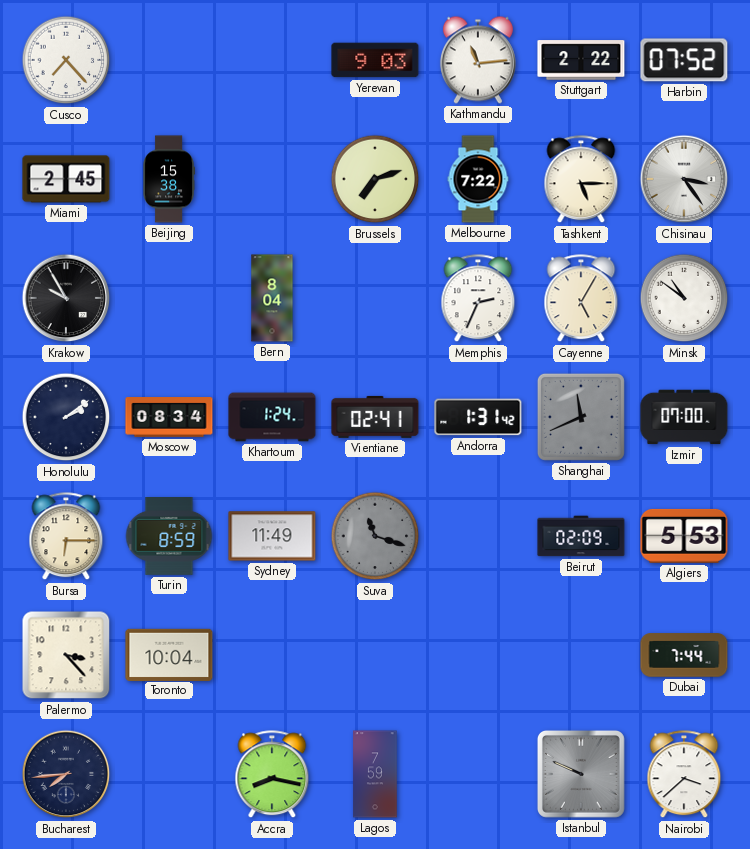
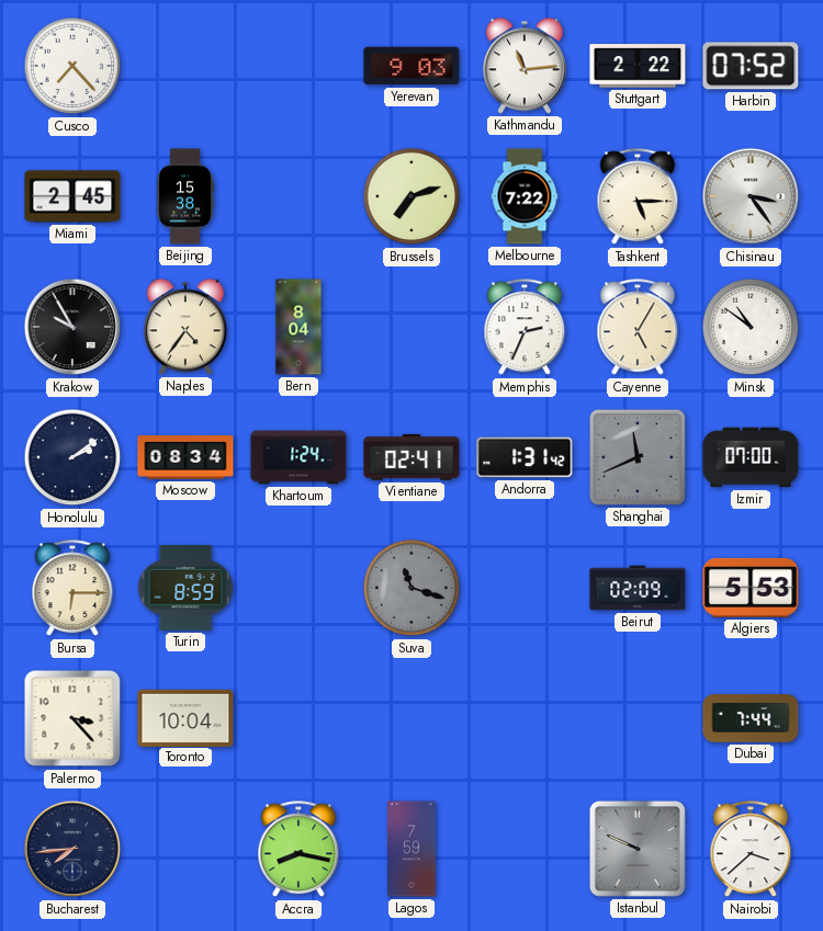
Naples: none -> 4:36
Sydney: 11:49 -> none
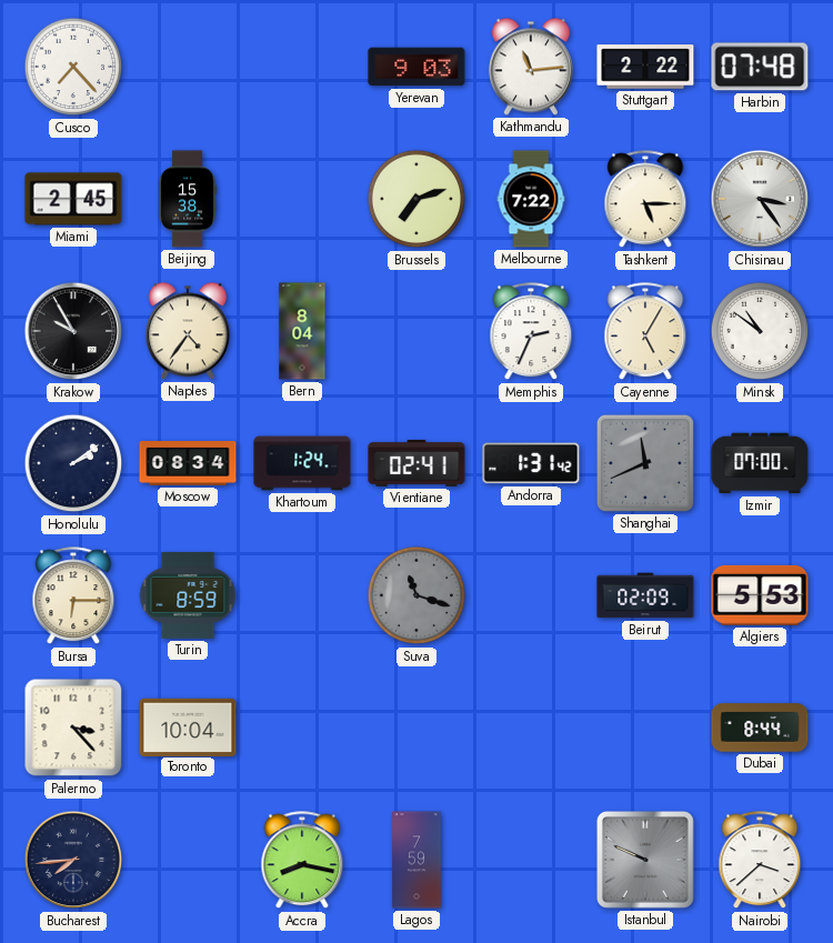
Harbin: 07:52 -> 07:48
Dubai: 7:44 -> 8:44
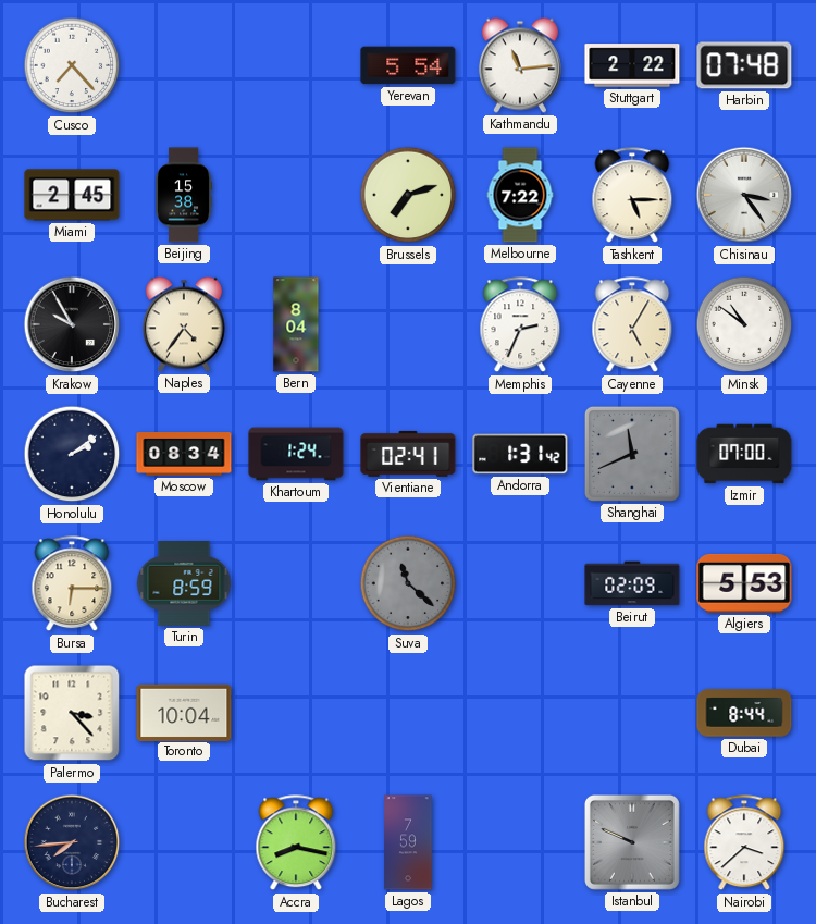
Yerevan: 9:03 -> 5:54
Suva: 11:18 -> 11:22
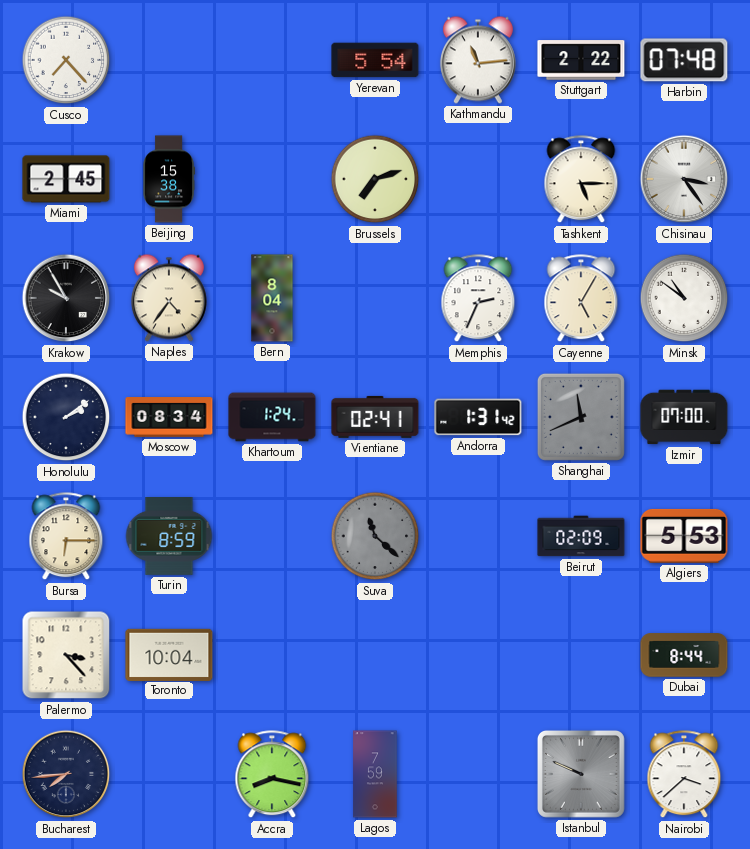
Melbourne: 7:22 -> none
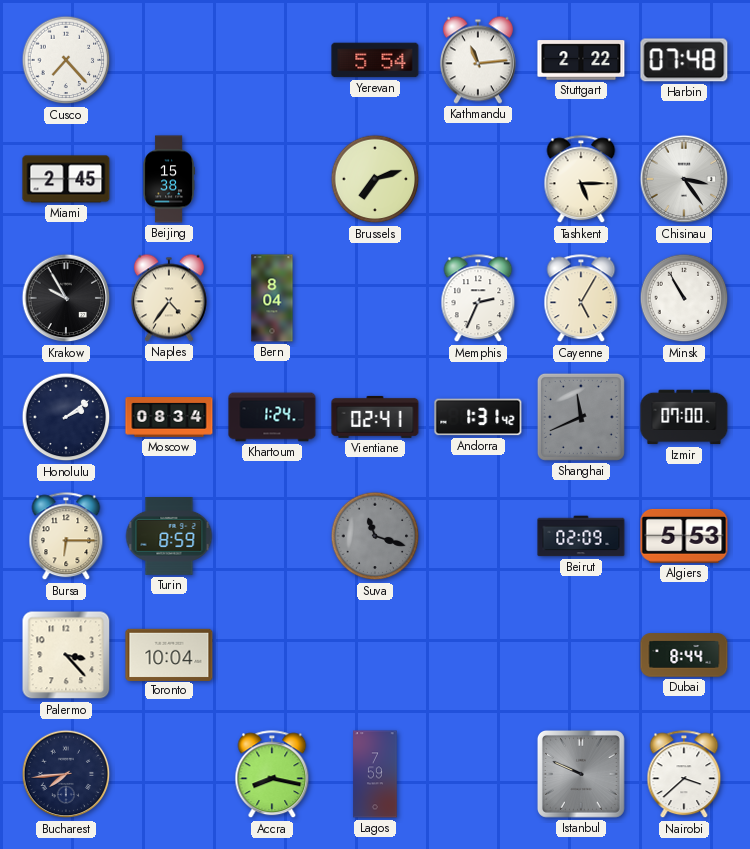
Minsk: 10:51 -> 10:55
Suva: 11:22 -> 11:18
